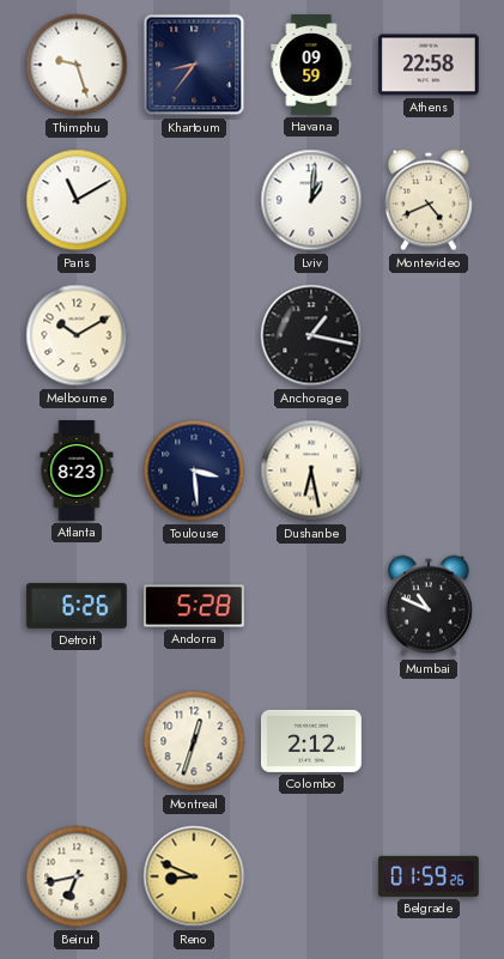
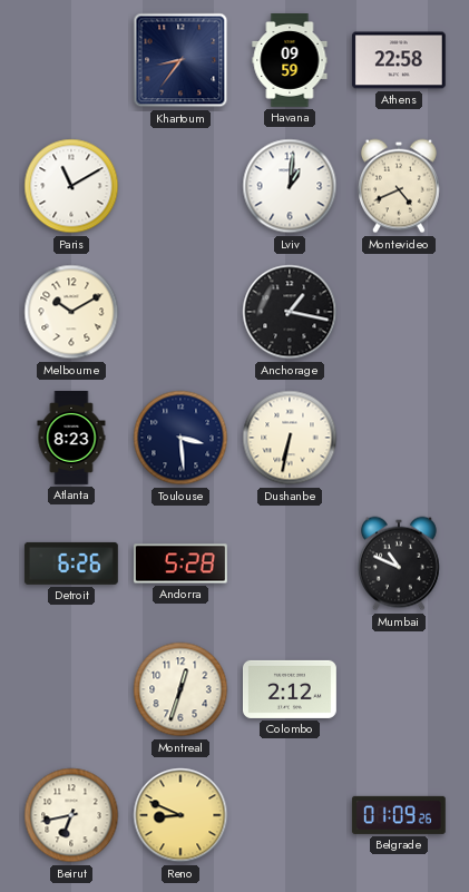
Thimphu: 9:27 -> none
Dushanbe: 6:28 -> 6:32
Belgrade: 01:59 -> 01:09
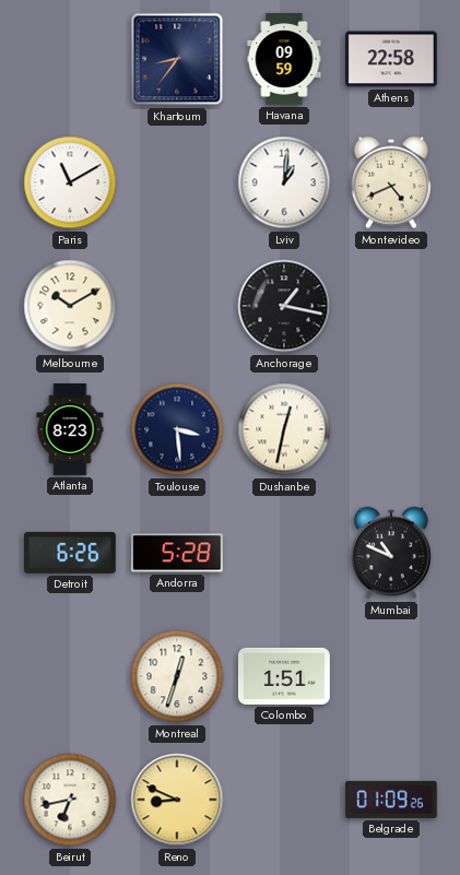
Dushanbe: 6:32 -> 12:32
Colombo: 2:12 -> 1:51
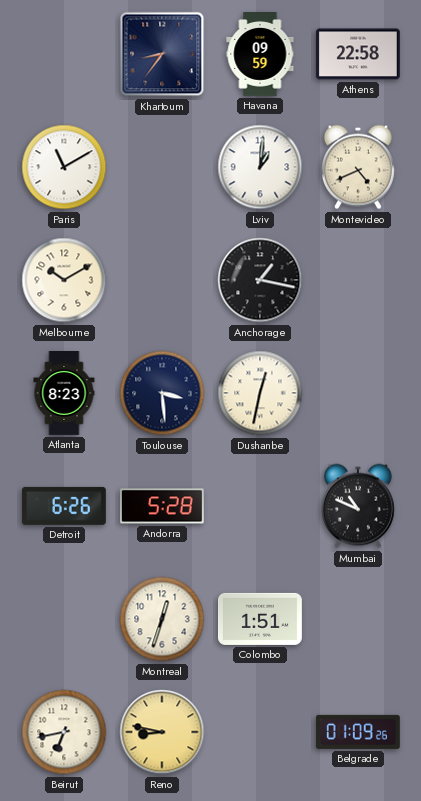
Reno: 8:49 -> 8:47
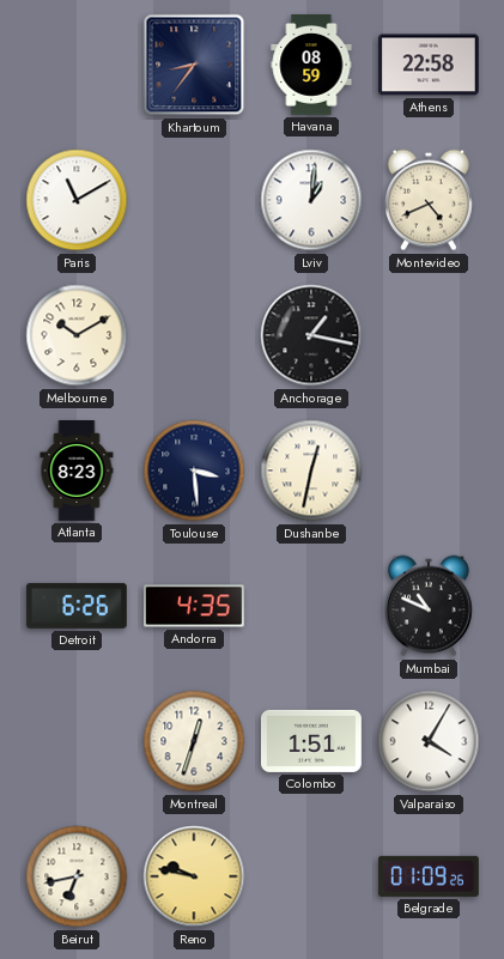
Havana: 09:59 -> 08:59
Andorra: 5:28 -> 4:35
Valparaiso: none -> 4:05
Reno: 8:47 -> 9:47
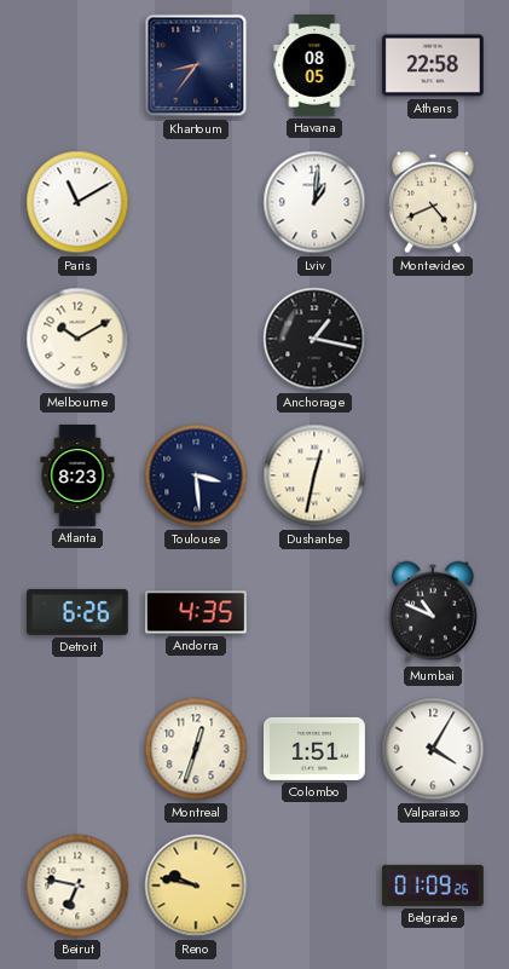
Havana: 08:59 -> 08:05
Beirut: 6:43 -> 6:47
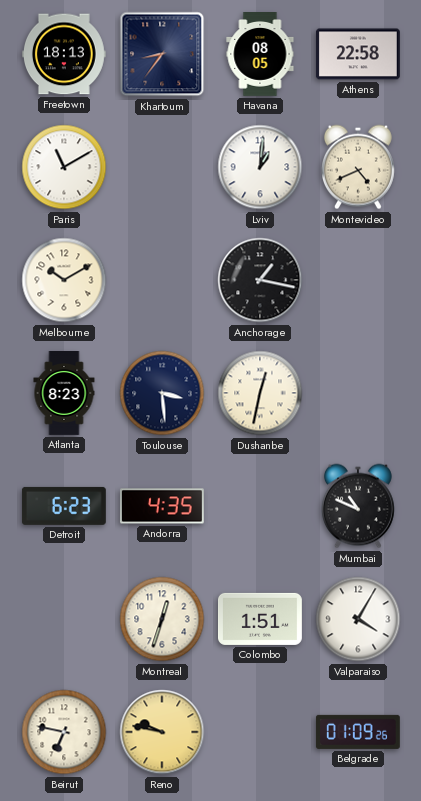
Freetown: none -> 18:13
Detroit: 6:26 -> 6:23
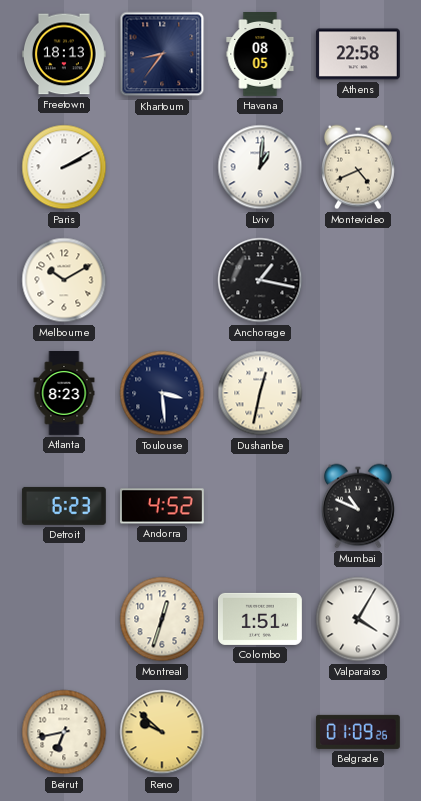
Paris: 11:10 -> 2:10
Andorra: 4:35 -> 4:52
Beirut: 6:47 -> 6:43
Reno: 9:47 -> 9:52
